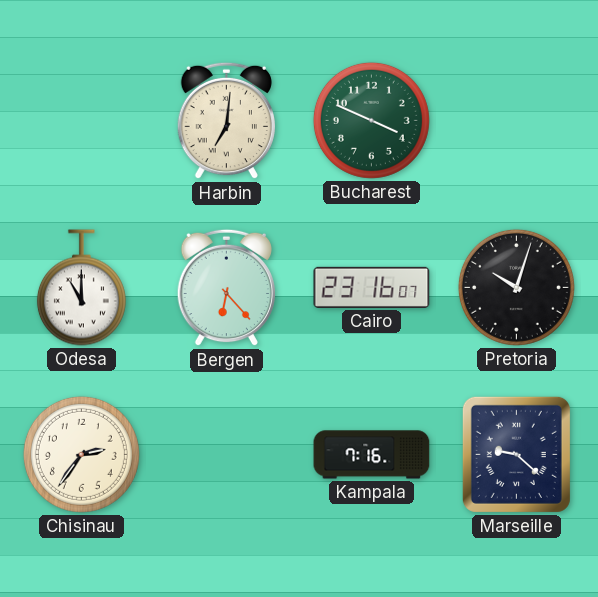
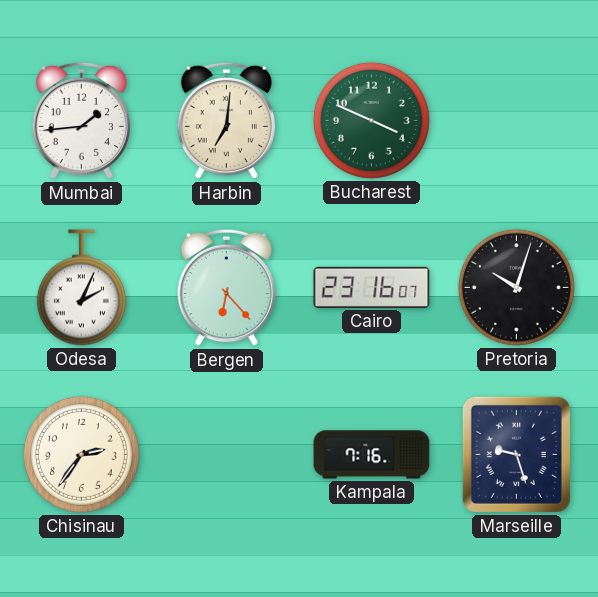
Mumbai: none -> 1:44
Odesa: 11:00 -> 2:04
Marseille: 9:22 -> 9:27
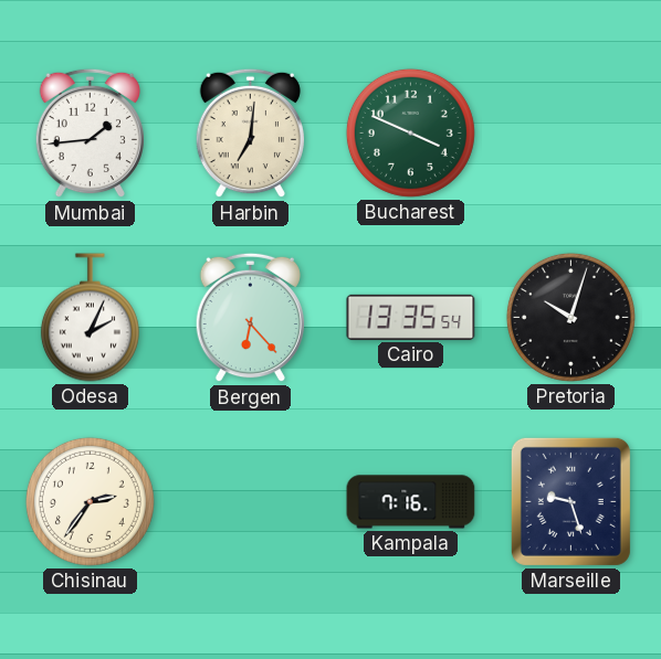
Cairo: 23:16 -> 13:35
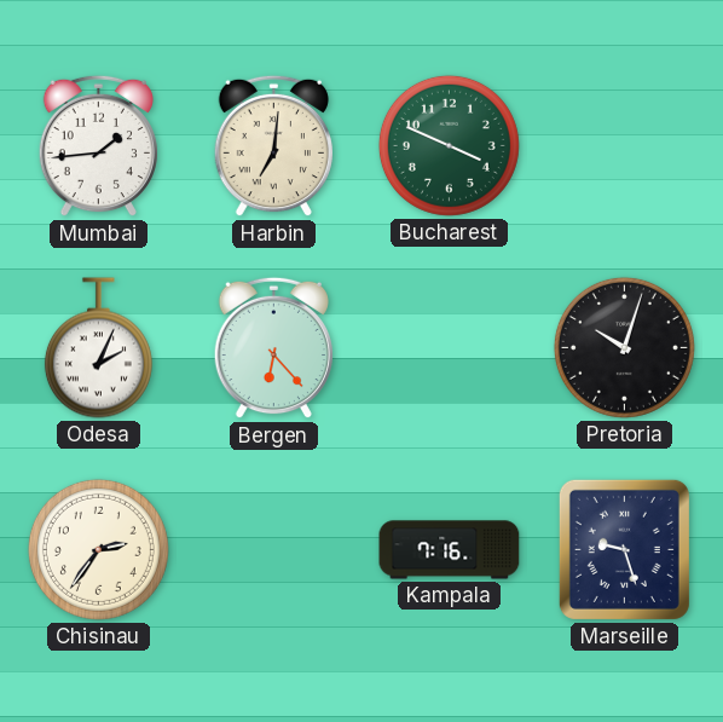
Cairo: 13:35 -> none
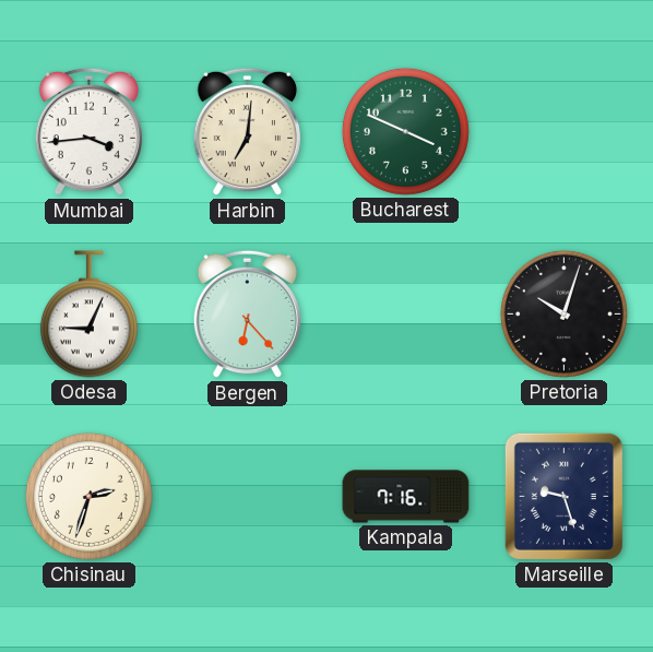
Mumbai: 1:44 -> 3:44
Odesa: 2:04 -> 9:04
Chisinau: 2:36 -> 2:33
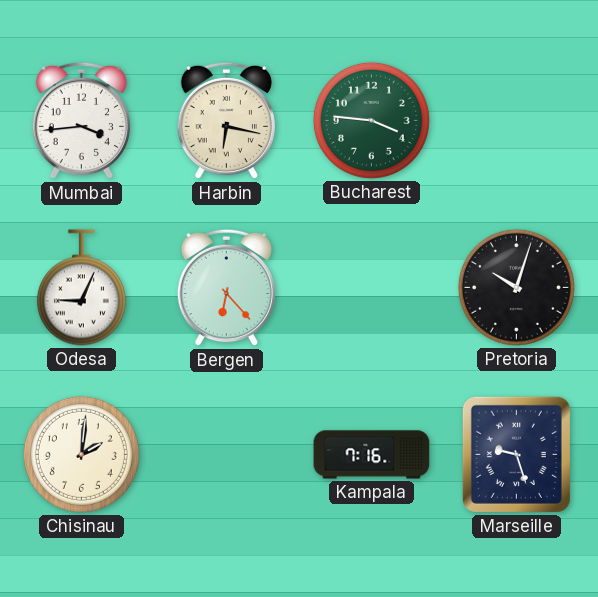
Harbin: 7:01 -> 6:17
Bucharest: 3:49 -> 3:46
Chisinau: 2:33 -> 2:01
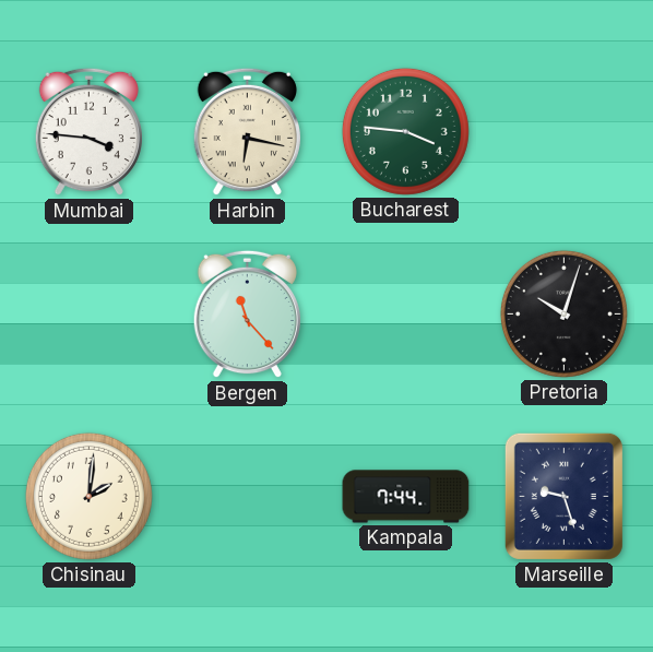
Mumbai: 3:44 -> 3:46
Odesa: 9:04 -> none
Bergen: 6:23 -> 11:23
Kampala: 7:16 -> 7:44
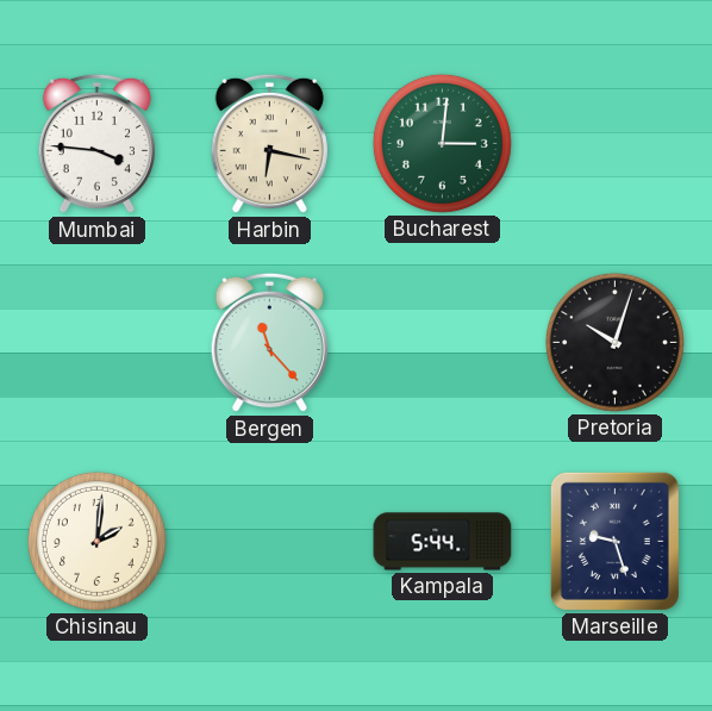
Bucharest: 3:46 -> 3:01
Kampala: 7:44 -> 5:44
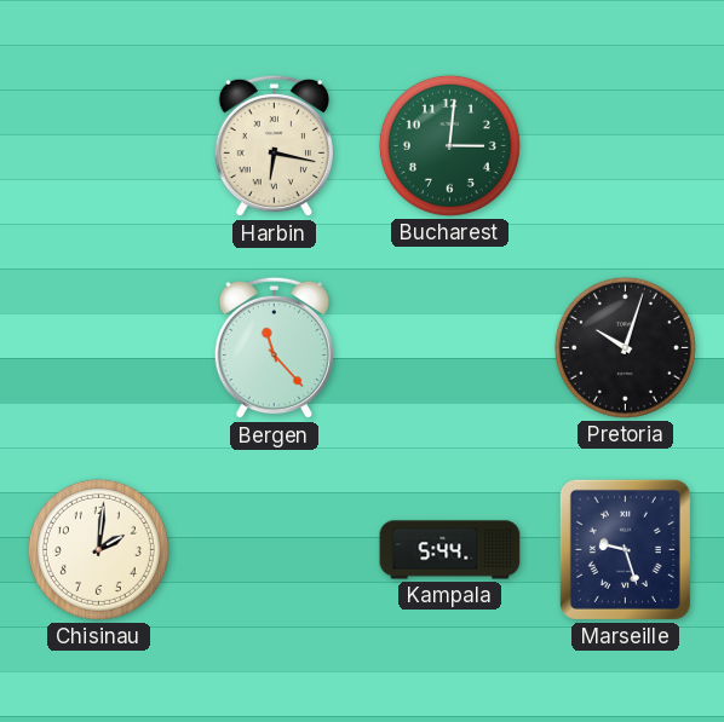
Mumbai: 3:46 -> none
